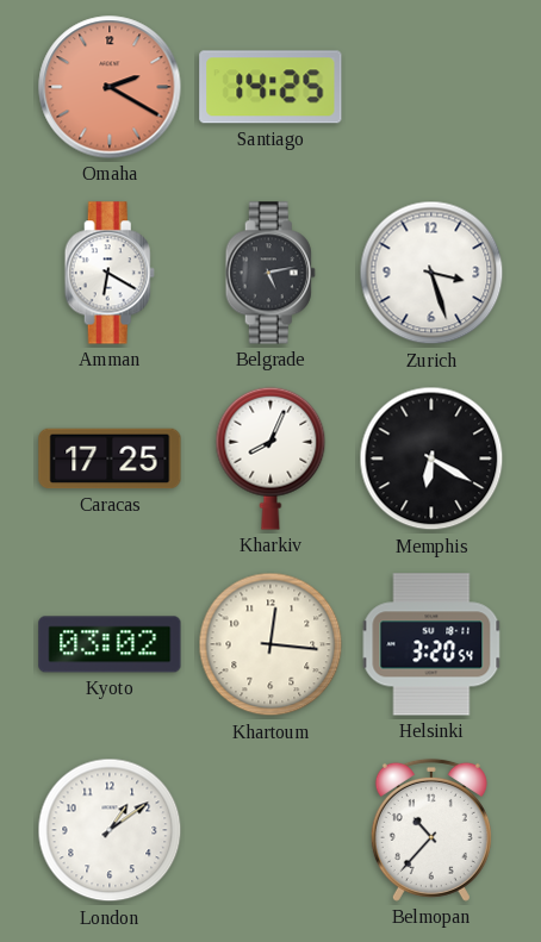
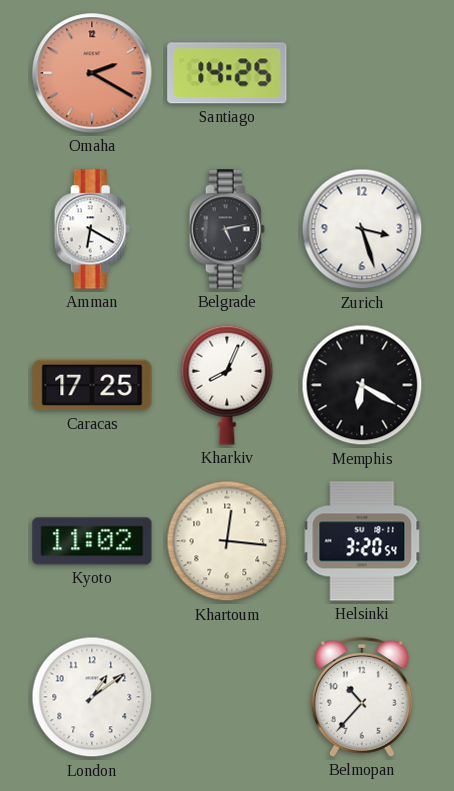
Kyoto: 03:02 -> 11:02
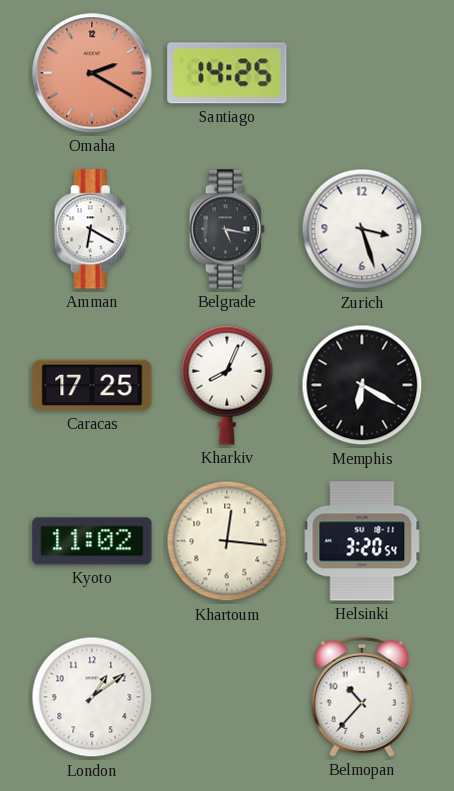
Belgrade: 5:13 -> 5:17
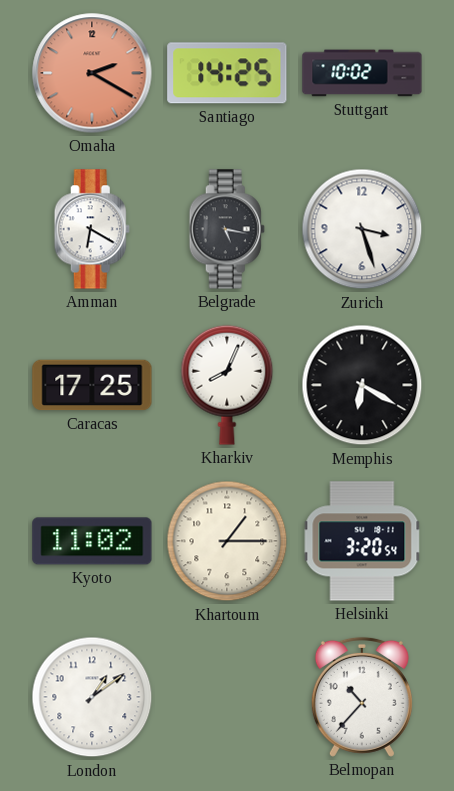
Stuttgart: none -> 10:02
Khartoum: 12:16 -> 1:15
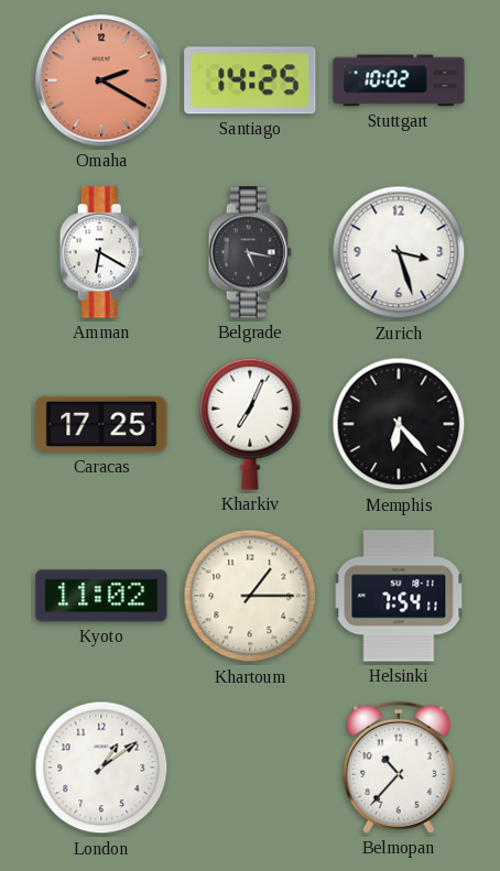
Kharkiv: 8:04 -> 7:04
Memphis: 6:20 -> 6:23
Helsinki: 3:20 -> 7:54
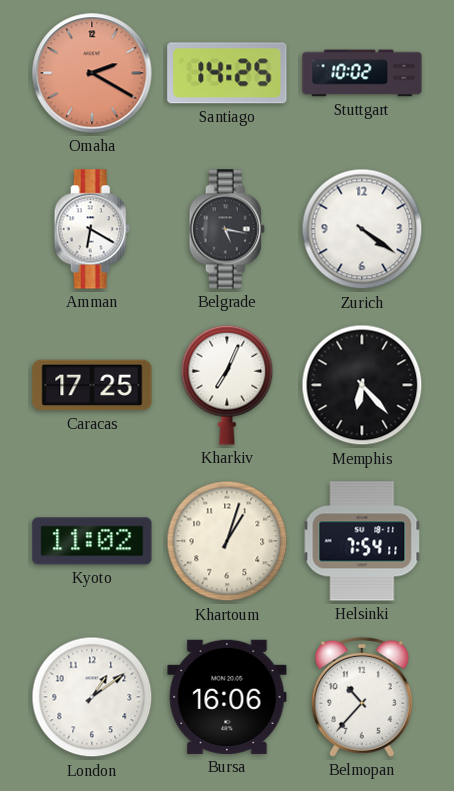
Zurich: 3:27 -> 4:21
Khartoum: 1:15 -> 1:03
Bursa: none -> 16:06
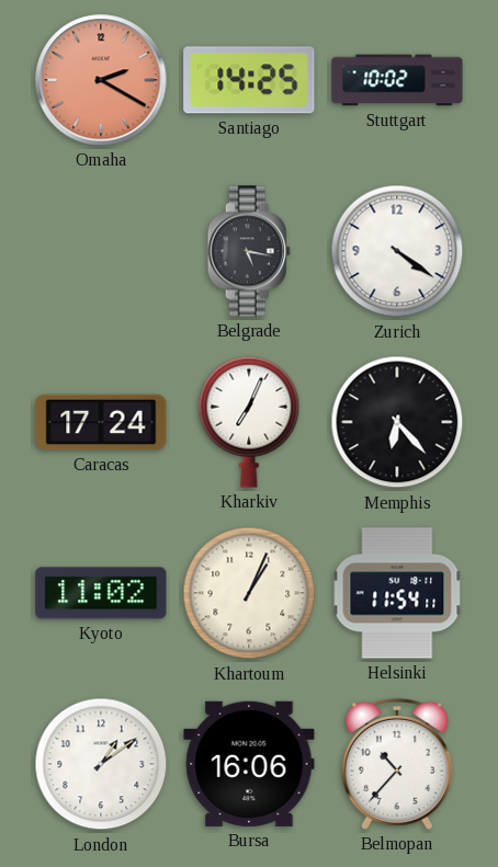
Amman: 6:20 -> none
Caracas: 17:25 -> 17:24
Khartoum: 1:03 -> 1:04
Helsinki: 7:54 -> 11:54
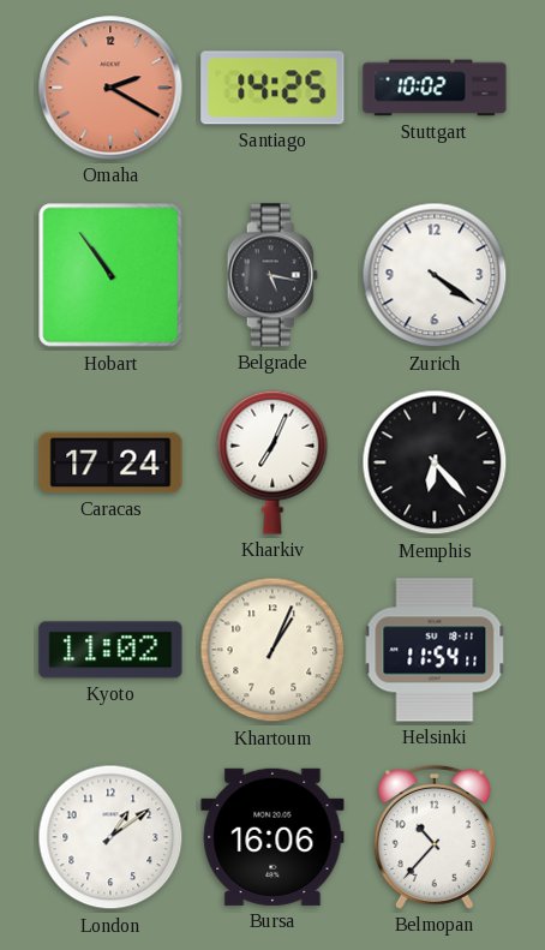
Hobart: none -> 10:54
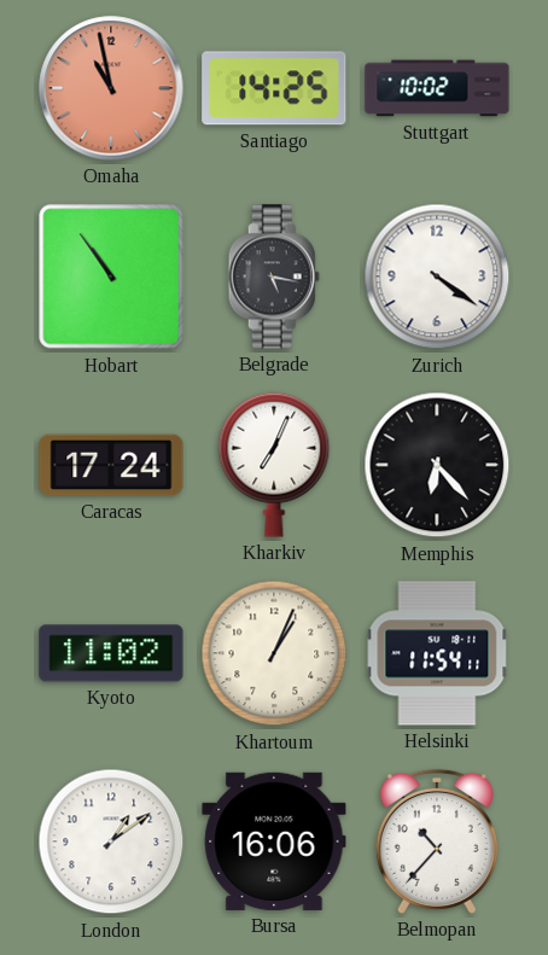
Omaha: 2:20 -> 10:58
